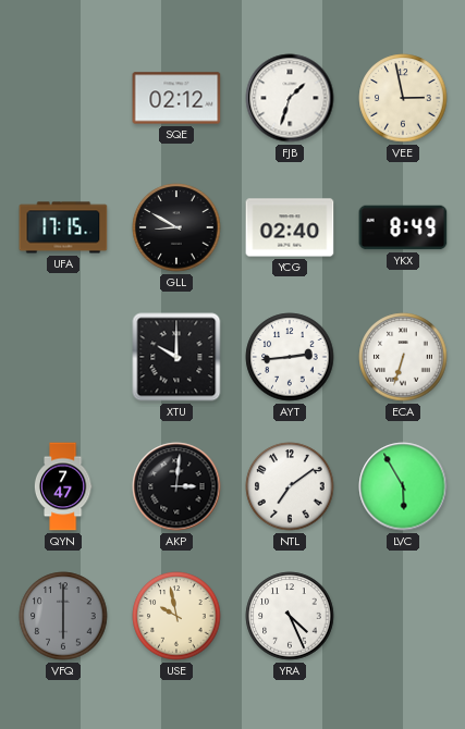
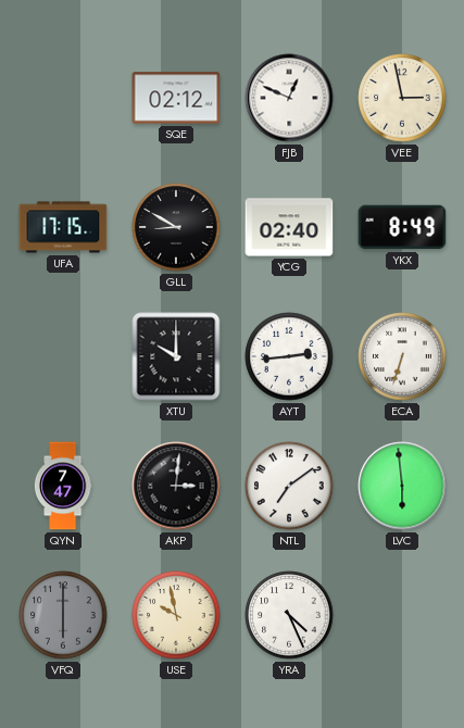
FJB: 1:33 -> 12:49
LVC: 5:55 -> 5:59
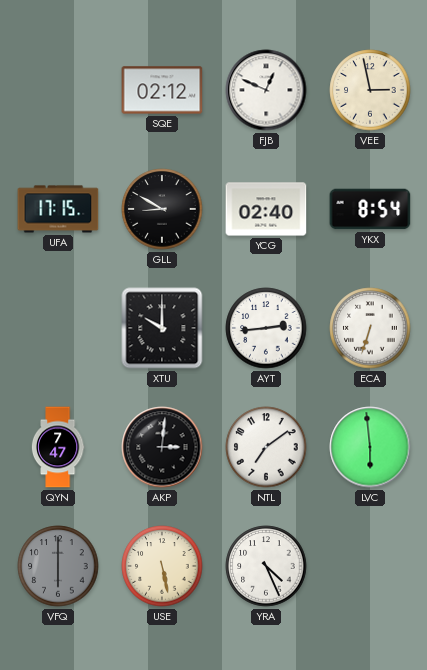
YKX: 8:49 -> 8:54
USE: 9:58 -> 5:28
